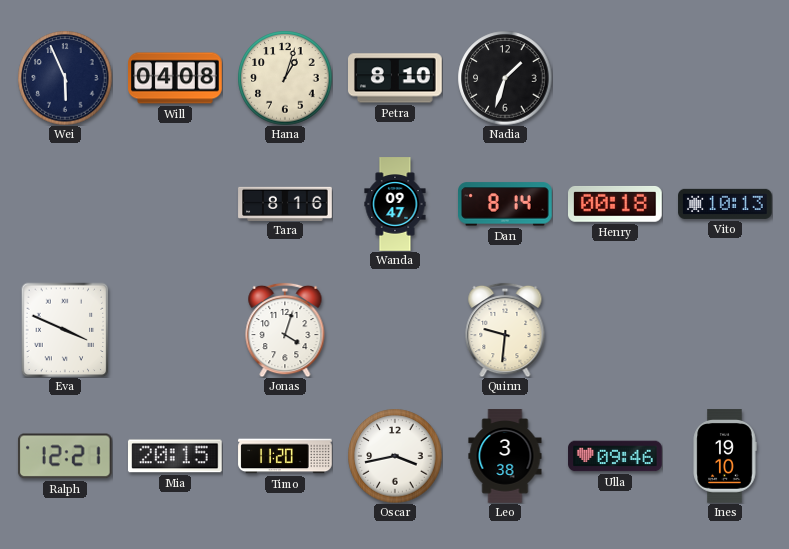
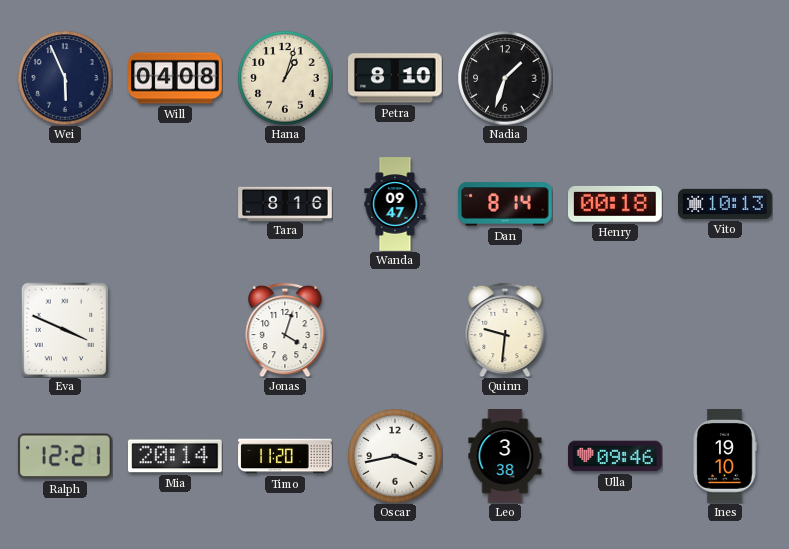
Mia: 20:15 -> 20:14
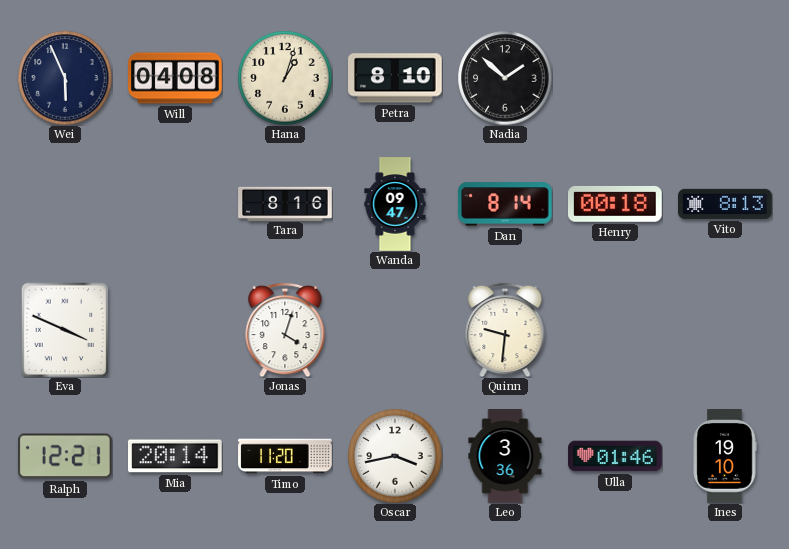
Nadia: 1:33 -> 1:52
Vito: 10:13 -> 8:13
Leo: 3:38 -> 3:36
Ulla: 09:46 -> 01:46
